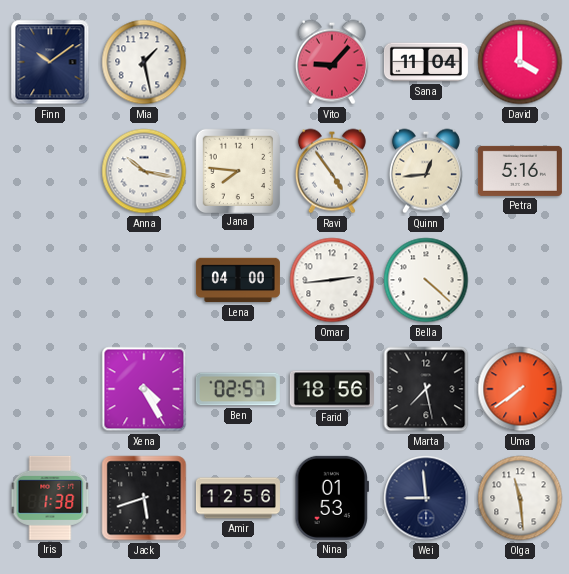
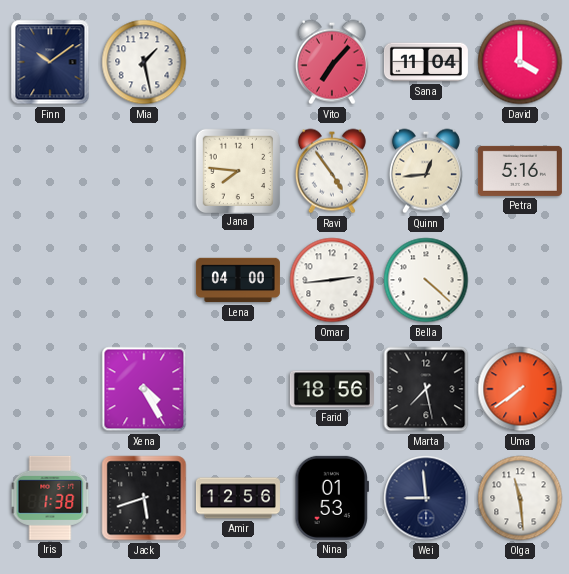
Vito: 9:07 -> 7:07
Anna: 10:17 -> none
Ben: 02:57 -> none
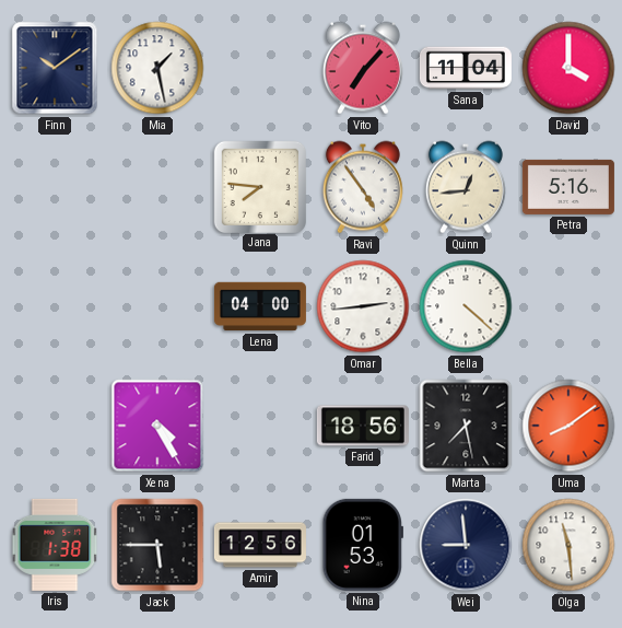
Uma: 7:39 -> 8:09
Jack: 5:42 -> 5:45
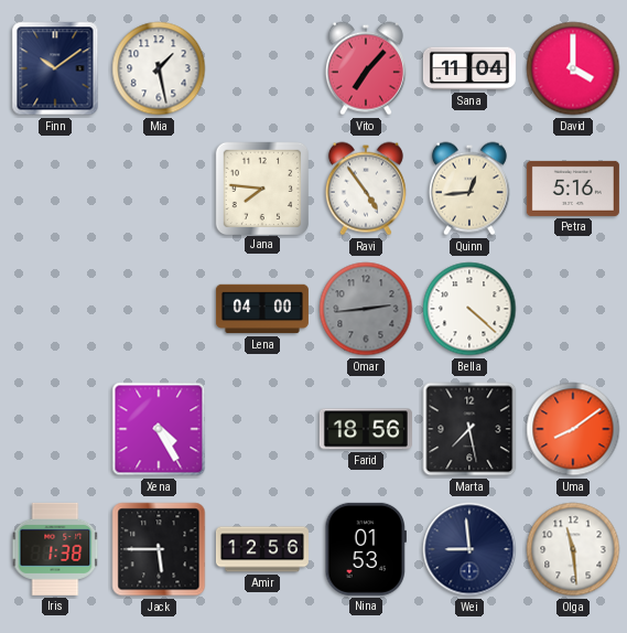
Omar dial: white -> grey
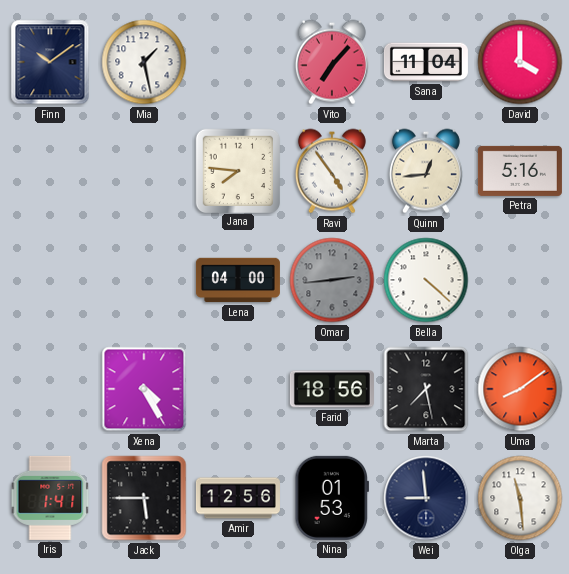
Iris: 1:38 -> 1:41
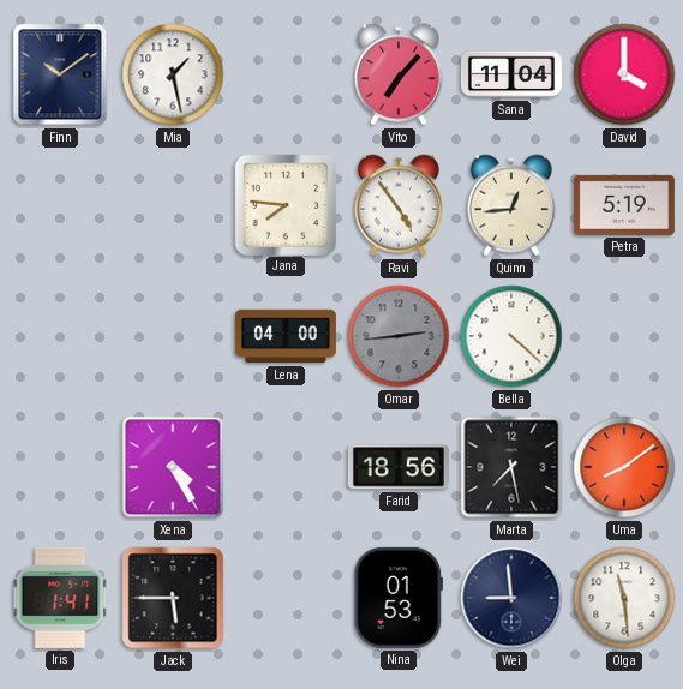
Petra: 5:16 -> 5:19
Amir: 12:56 -> none
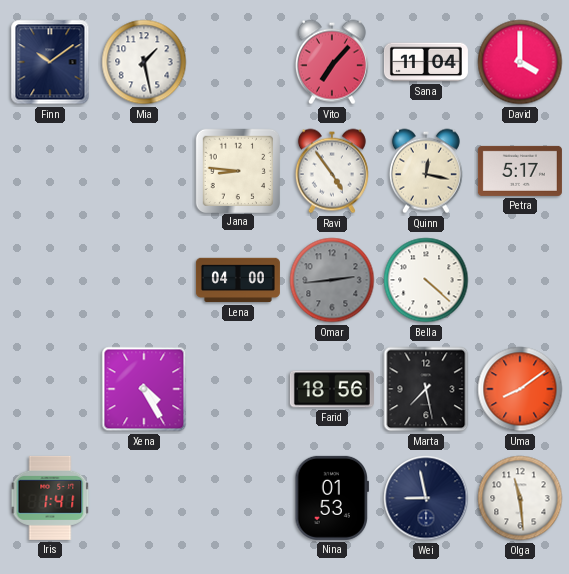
Jana: 7:46 -> 8:46
Quinn: 12:44 -> 12:17
Petra: 5:19 -> 5:17
Jack: 5:45 -> none
Wei: 8:59 -> 8:58
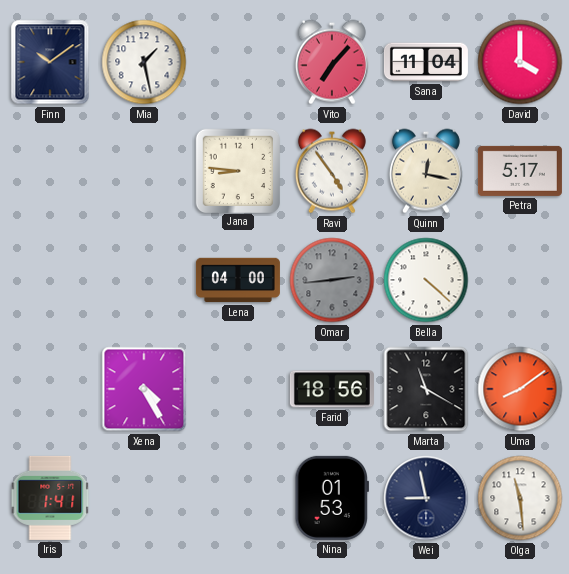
Marta: 7:28 -> 11:20
